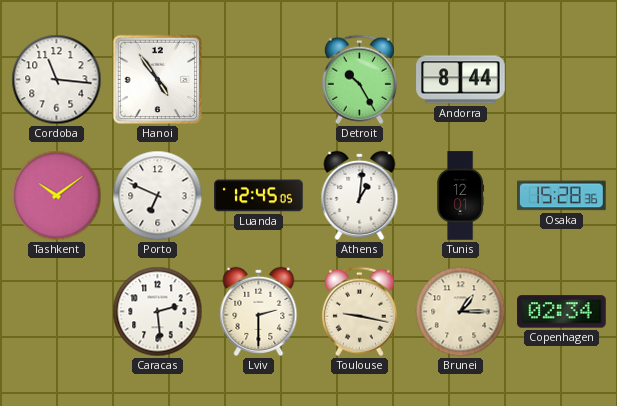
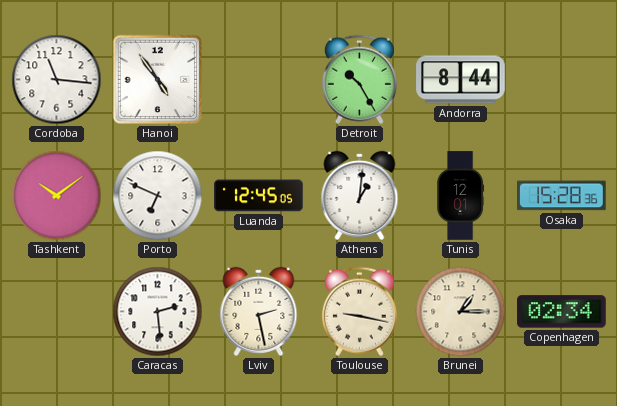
Lviv: 2:30 -> 2:28
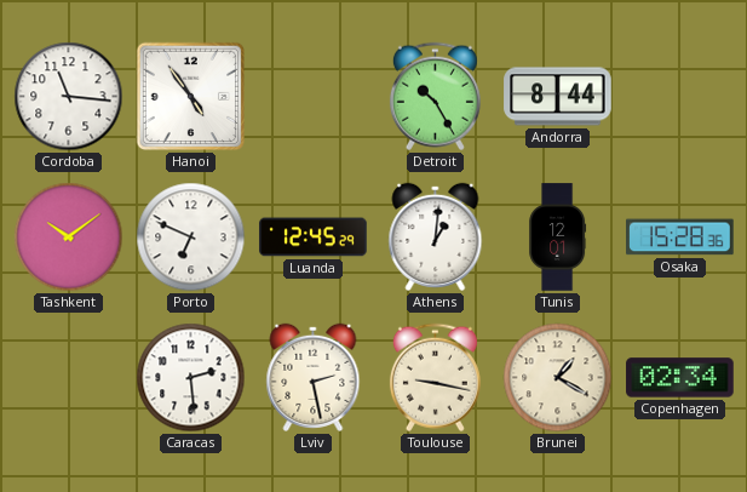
Luanda: 12:45:05 -> 12:45:29
Brunei: 1:15 -> 1:20
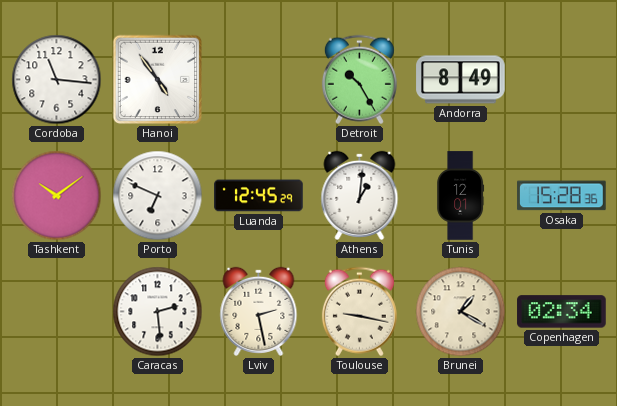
Andorra: 8:44 -> 8:49
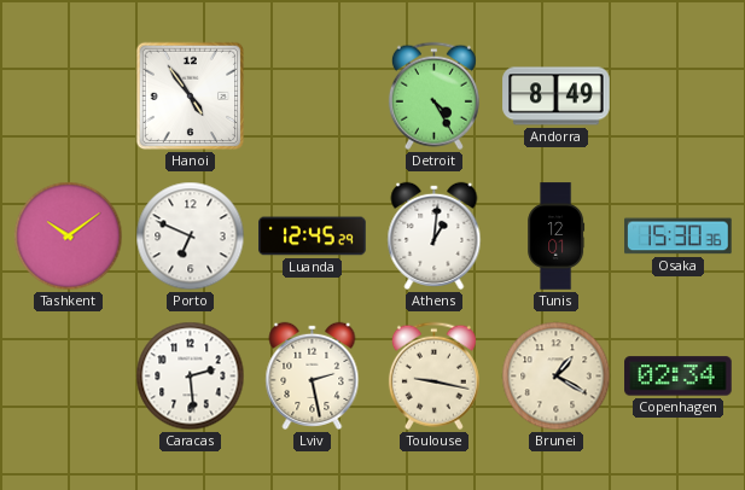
Cordoba: 11:16 -> none
Detroit: 10:25 -> 4:25
Osaka: 15:28 -> 15:30
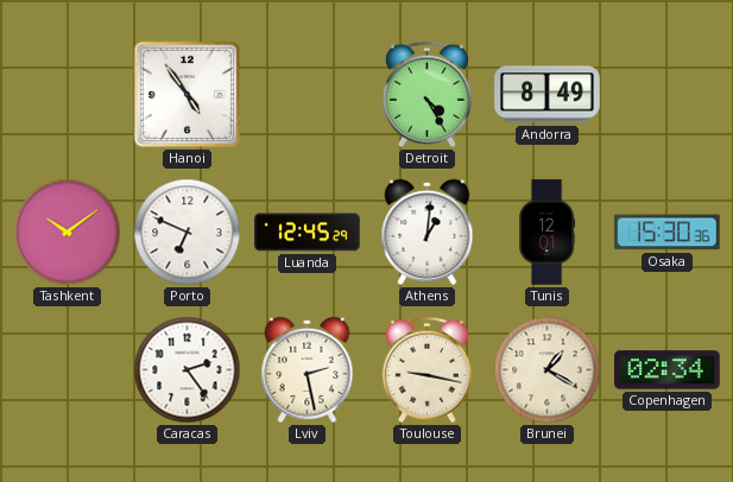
Caracas: 2:29 -> 2:24
